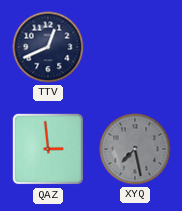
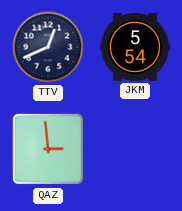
JKM: none -> 5:54
XYQ: 7:28 -> none
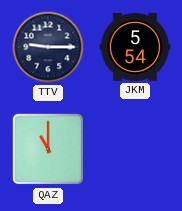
TTV: 12:41 -> 9:15
QAZ: 2:59 -> 11:00
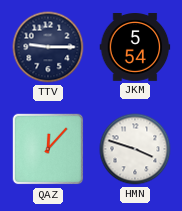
QAZ: 11:00 -> 12:07
HMN: none -> 3:48
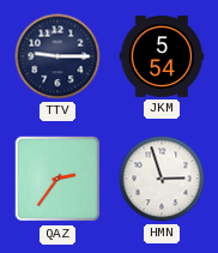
QAZ: 12:07 -> 2:36
HMN: 3:48 -> 2:57
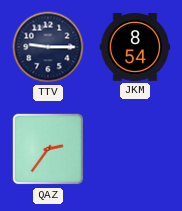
JKM: 5:54 -> 8:54
HMN: 2:57 -> none
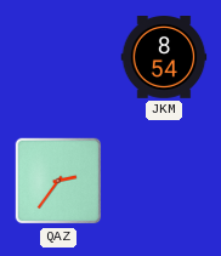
TTV: 9:15 -> none
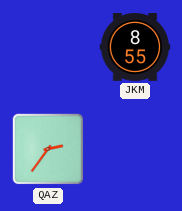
JKM: 8:54 -> 8:55
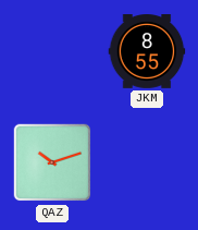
QAZ: 2:36 -> 10:12
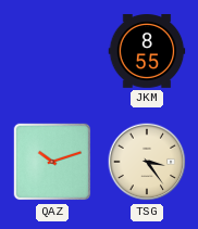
TSG: none -> 3:24
